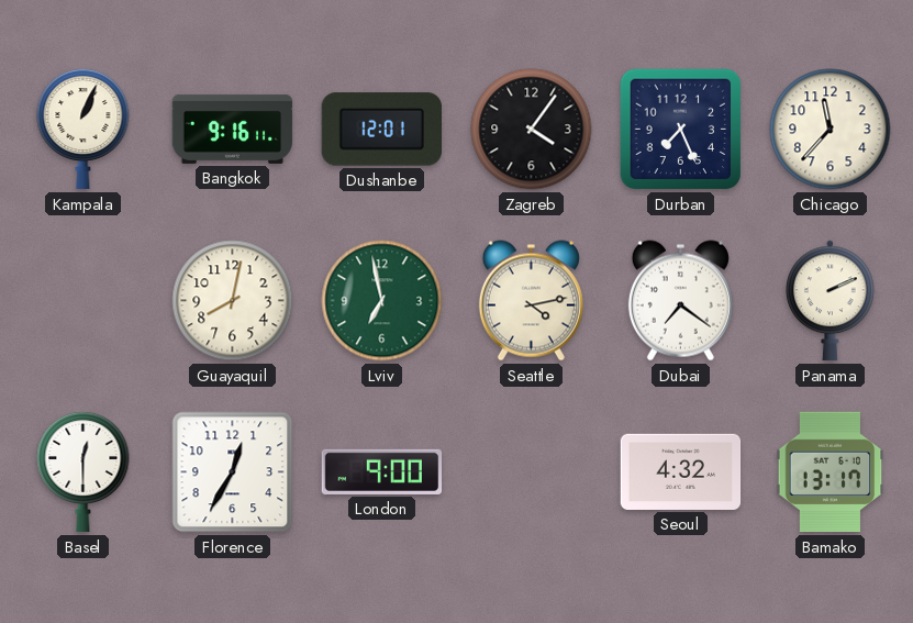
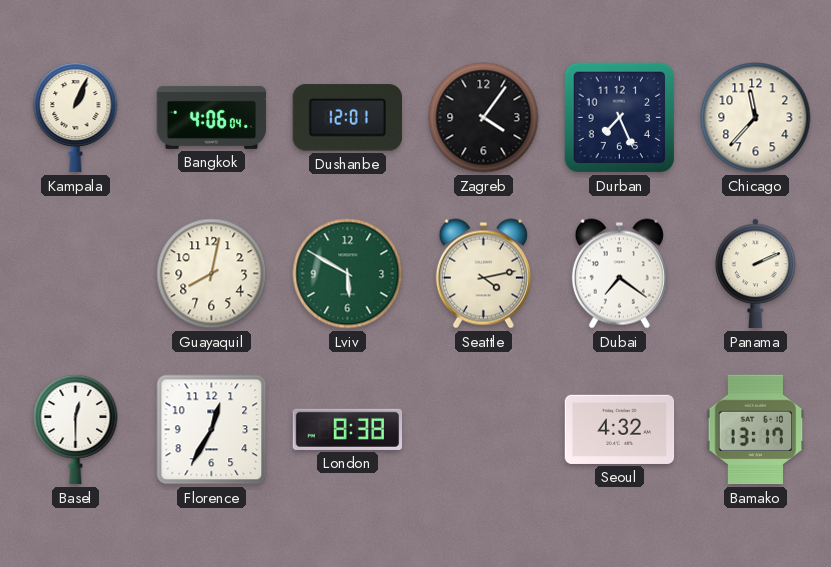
Bangkok: 9:16 -> 4:06
Lviv: 6:58 -> 5:50
London: 9:00 -> 8:38
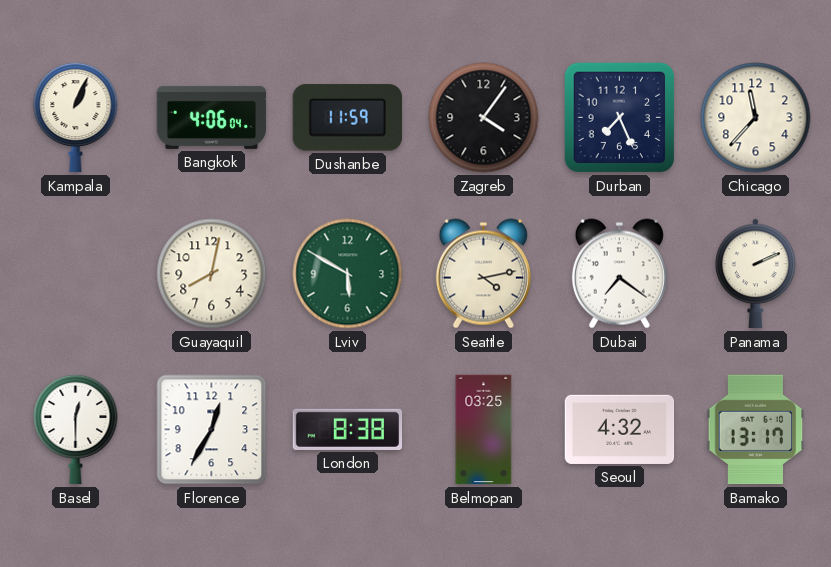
Dushanbe: 12:01 -> 11:59
Belmopan: none -> 03:25
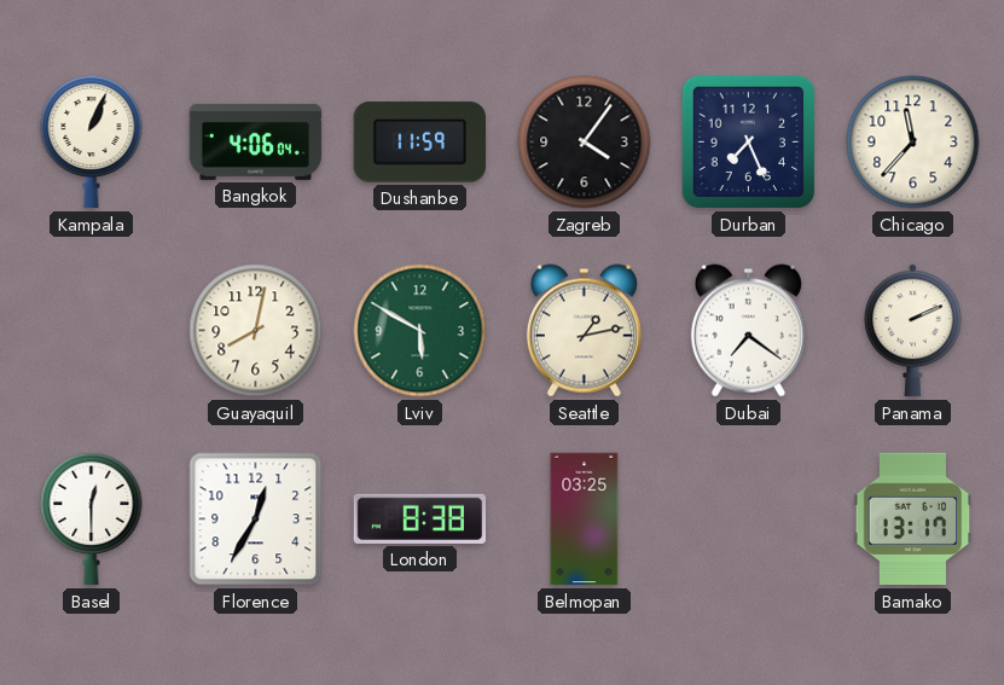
Seattle: 4:13 -> 1:13
Seoul: 4:32 -> none
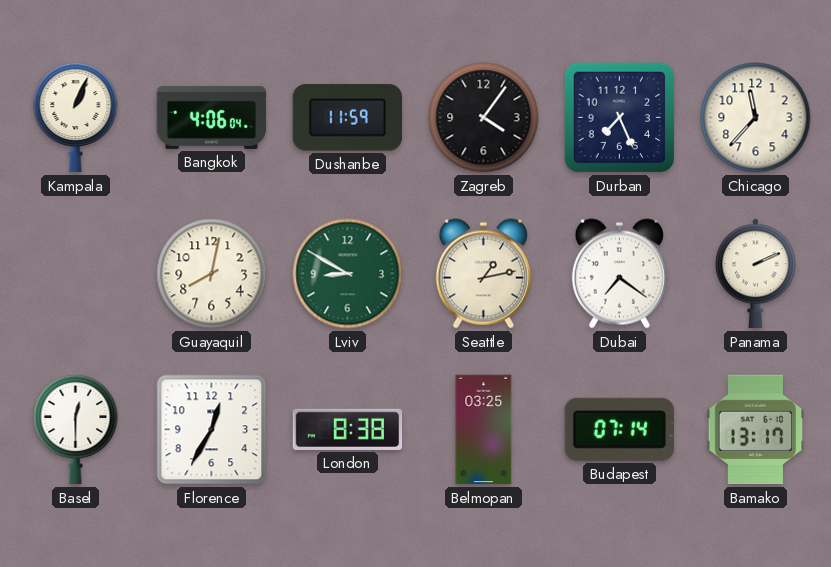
Lviv: 5:50 -> 8:50
Budapest: none -> 07:14
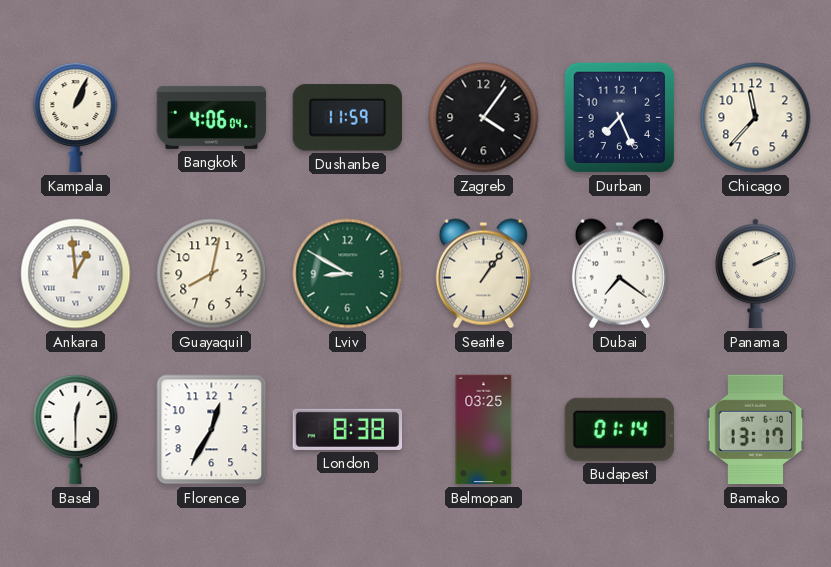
Ankara: none -> 12:59
Seattle: 1:13 -> 1:06
Budapest: 07:14 -> 01:14
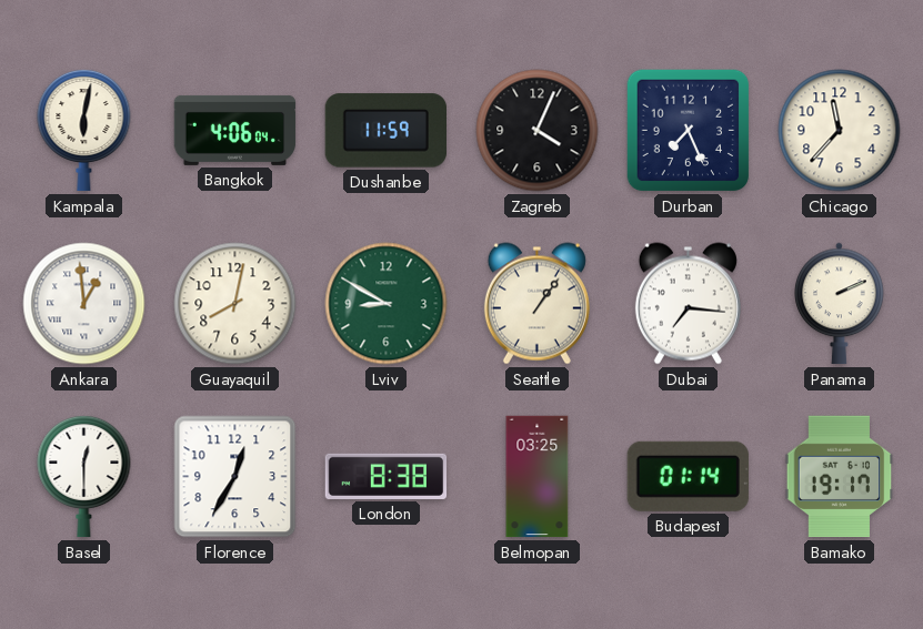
Kampala: 1:04 -> 6:02
Zagreb: 4:06 -> 4:04
Dubai: 7:21 -> 7:16
Bamako: 13:17 -> 19:17
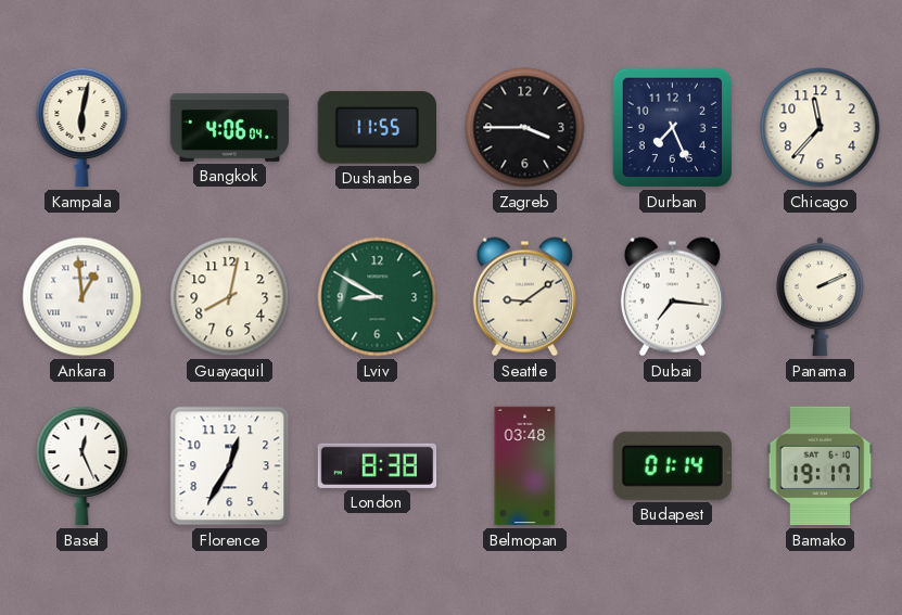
Dushanbe: 11:59 -> 11:55
Zagreb: 4:04 -> 3:45
Seattle: 1:06 -> 9:09
Basel: 12:30 -> 12:26
Belmopan: 03:25 -> 03:48
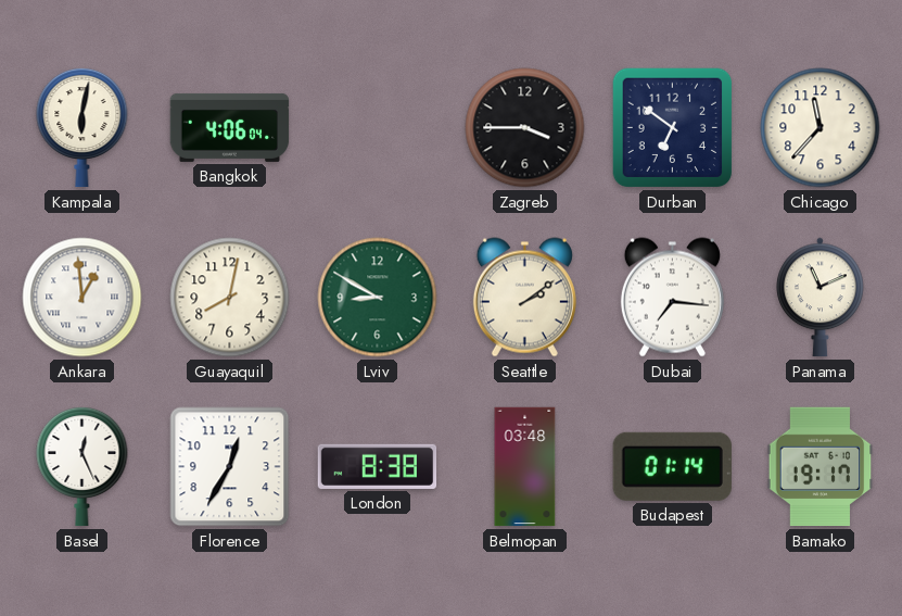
Dushanbe: 11:55 -> none
Durban: 7:26 -> 6:51
Seattle: 9:09 -> 2:09
Panama: 2:11 -> 11:11
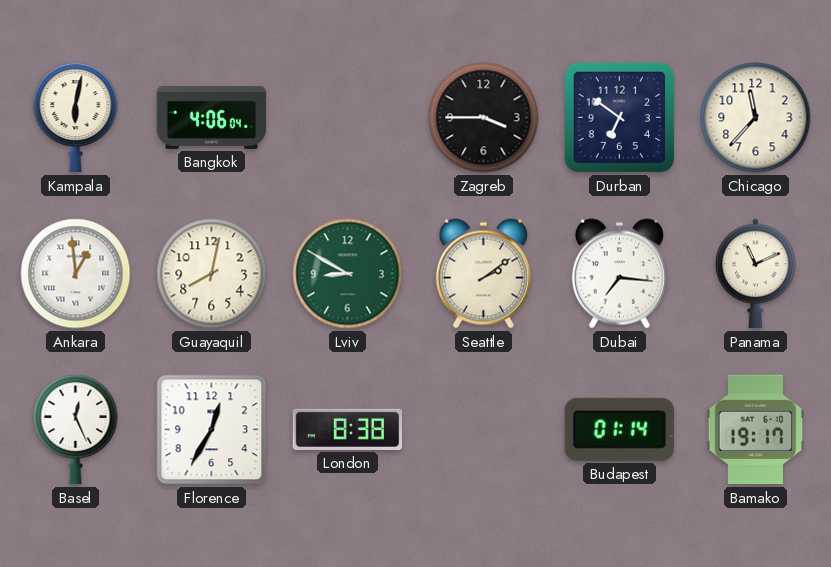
Belmopan: 03:48 -> none
